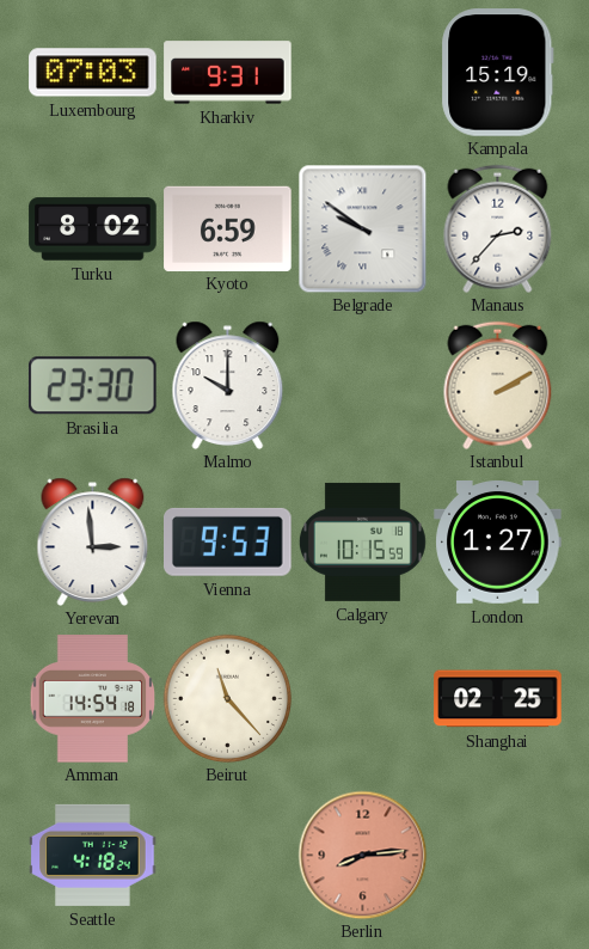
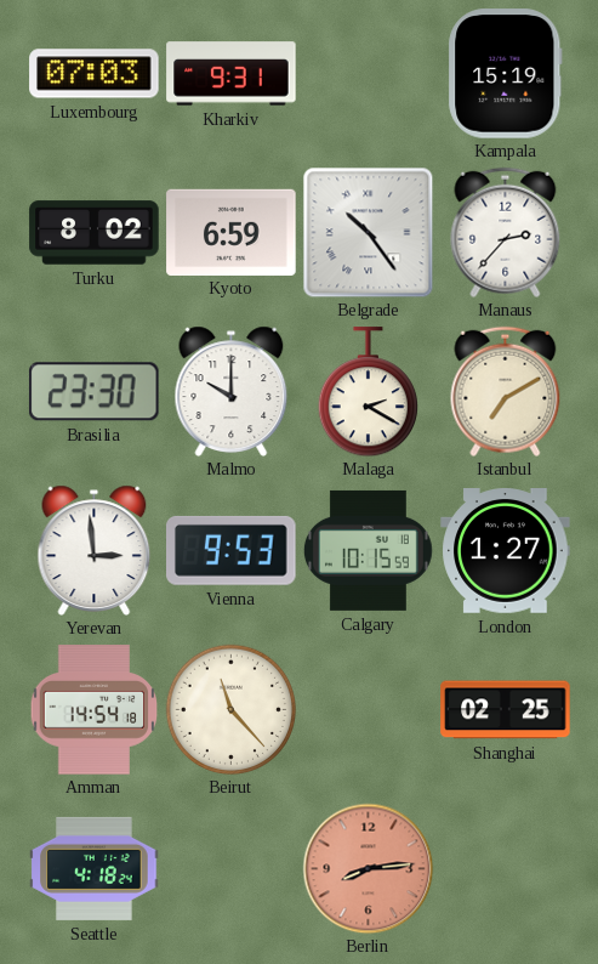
Belgrade: 9:51 -> 10:24
Malaga: none -> 2:20
Istanbul: 2:10 -> 7:10
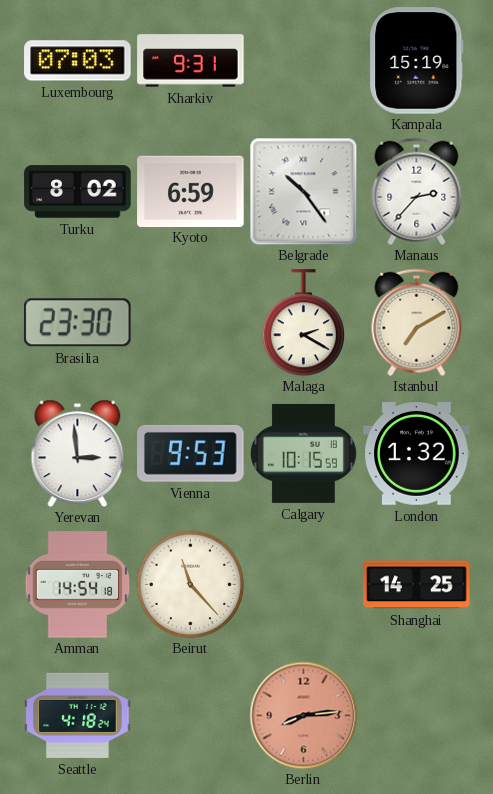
Malmo: 10:00 -> none
London: 1:27 -> 1:32
Shanghai: 02:25 -> 14:25
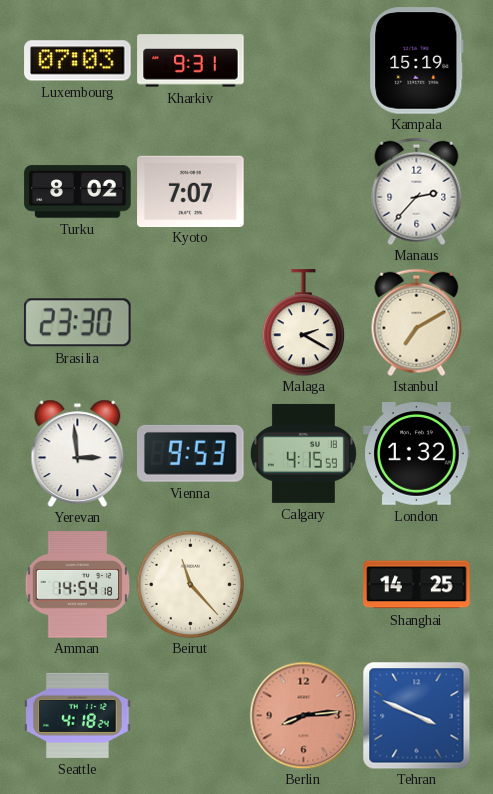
Kyoto: 6:59 -> 7:07
Belgrade: 10:24 -> none
Calgary: 10:15 -> 4:15
Tehran: none -> 3:49
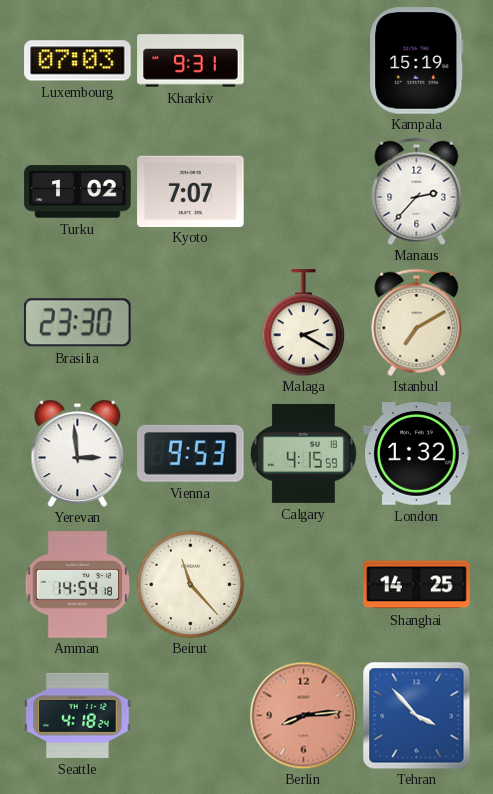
Turku: 8:02 -> 1:02
Tehran: 3:49 -> 3:53
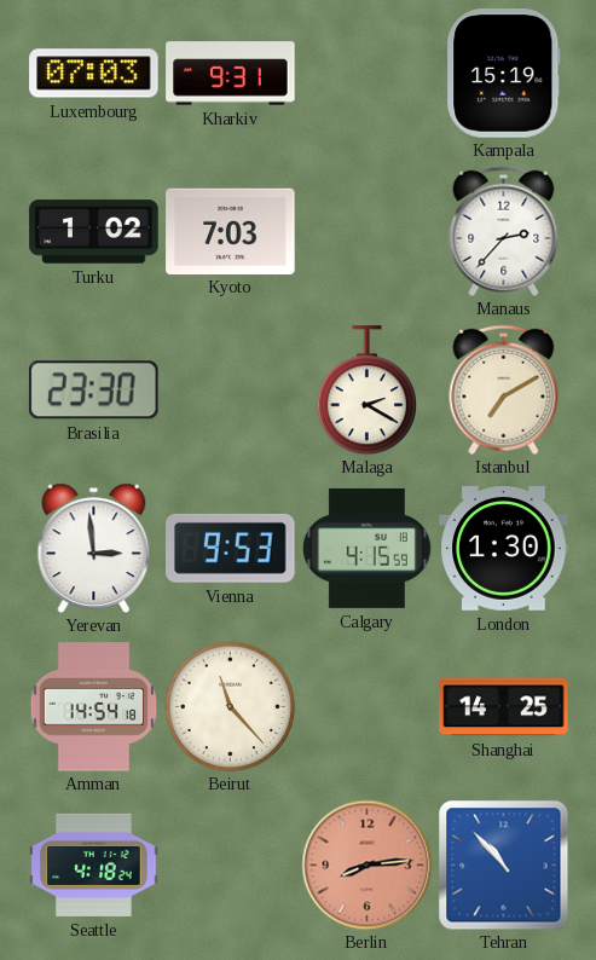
Kyoto: 7:07 -> 7:03
London: 1:32 -> 1:30
Tehran: 3:53 -> 10:53
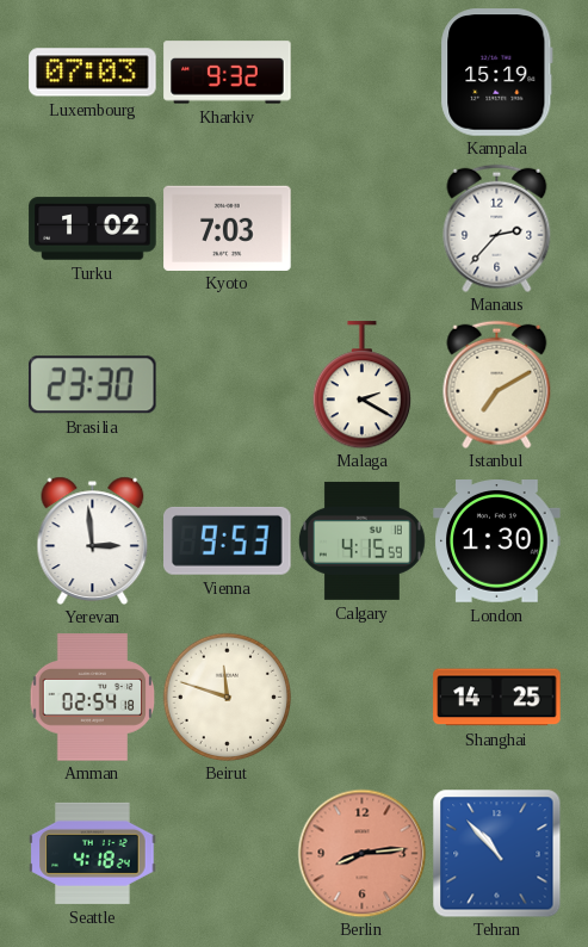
Kharkiv: 9:31 -> 9:32
Amman: 14:54 -> 02:54
Beirut: 11:23 -> 11:48
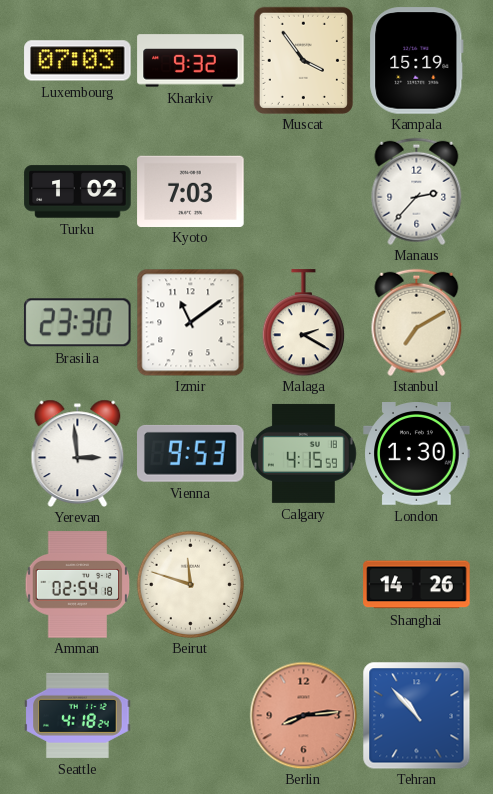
Muscat: none -> 3:54
Izmir: none -> 11:09
Shanghai: 14:25 -> 14:26
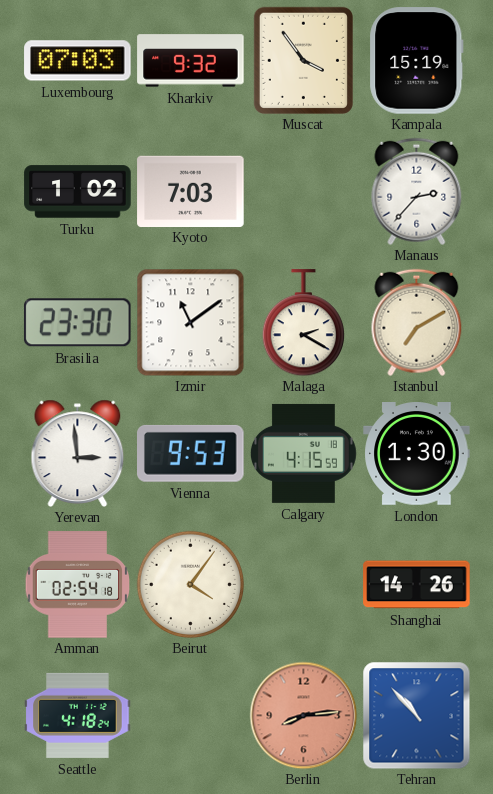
Beirut: 11:48 -> 4:06
